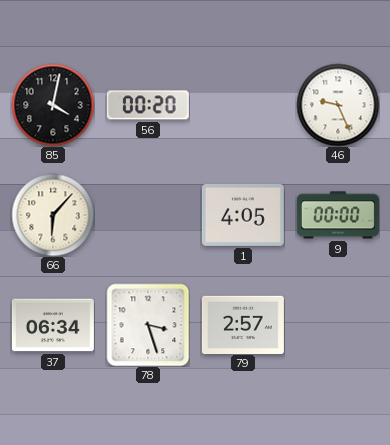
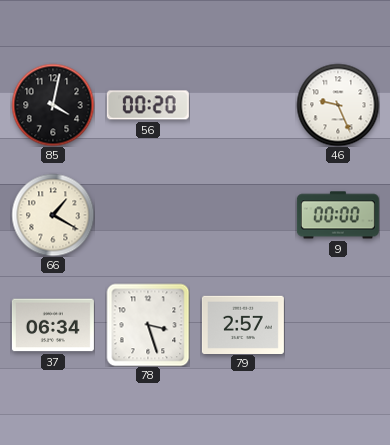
66: 6:07 -> 1:20
1: 4:05 -> none
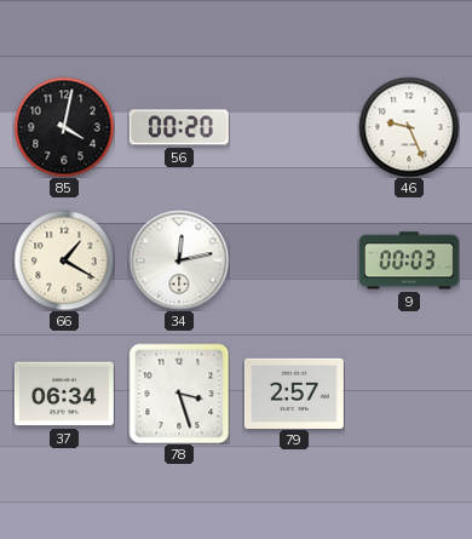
34: none -> 12:13
9: 00:00 -> 00:03
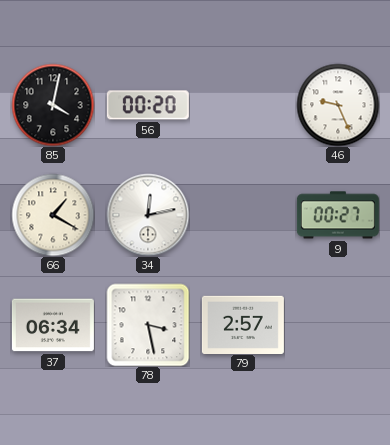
9: 00:03 -> 00:27
78: 3:27 -> 3:28
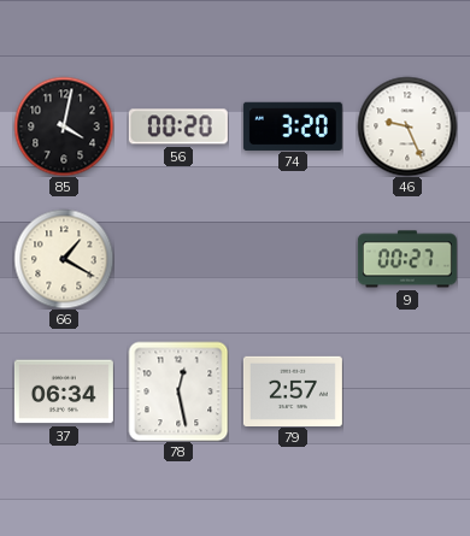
74: none -> 3:20
34: 12:13 -> none
78: 3:28 -> 12:28
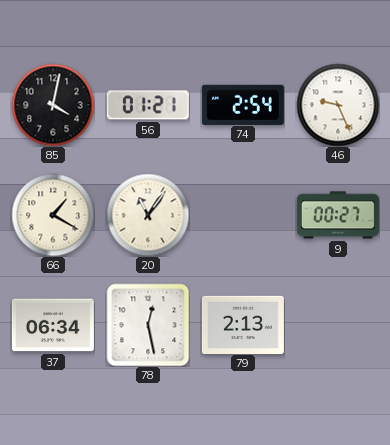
56: 00:20 -> 01:21
74: 3:20 -> 2:54
20: none -> 11:06
79: 2:57 -> 2:13
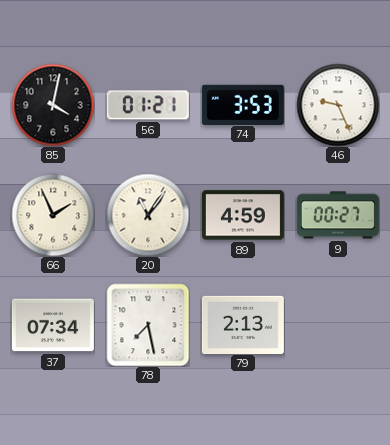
74: 2:54 -> 3:53
66: 1:20 -> 1:56
89: none -> 4:59
37: 06:34 -> 07:34
78: 12:28 -> 7:28
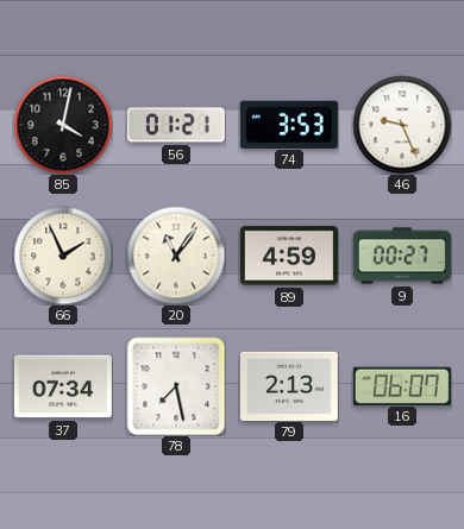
16: none -> 06:07
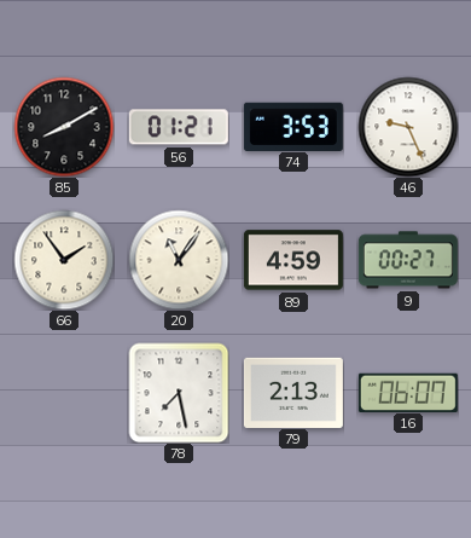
85: 4:02 -> 8:10
66: 1:56 -> 1:54
37: 07:34 -> none
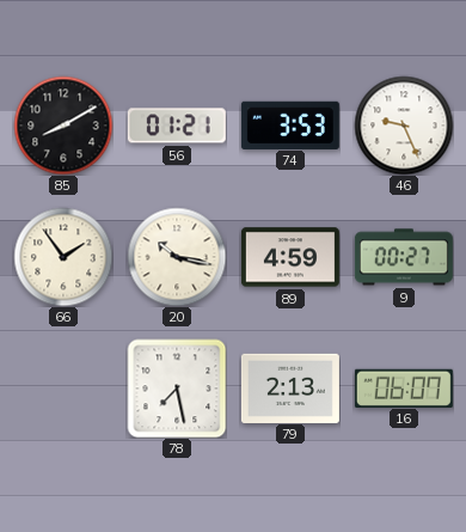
20: 11:06 -> 10:17
